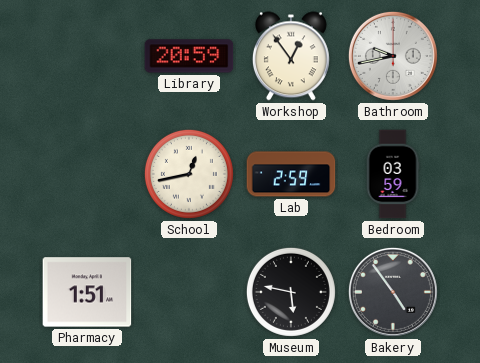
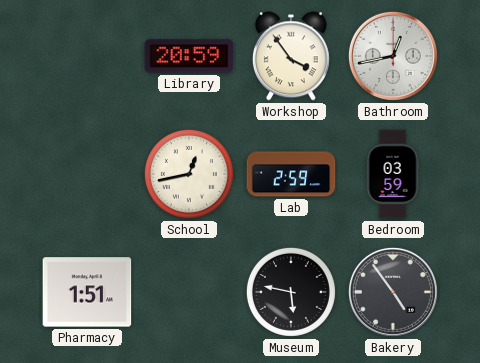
Workshop: 12:54 -> 3:54
Bathroom: 9:43 -> 12:43
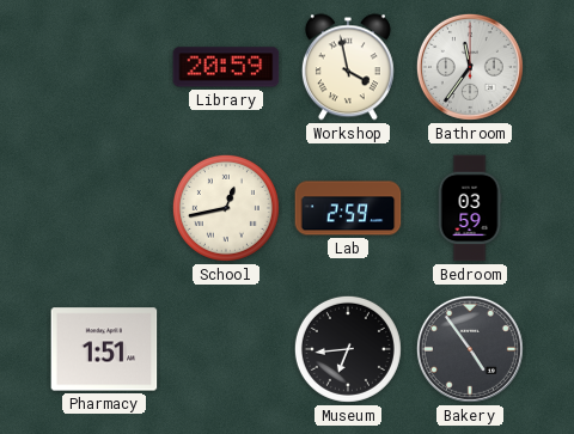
Workshop: 3:54 -> 3:58
Bathroom: 12:43 -> 11:36
Museum: 5:47 -> 6:44
